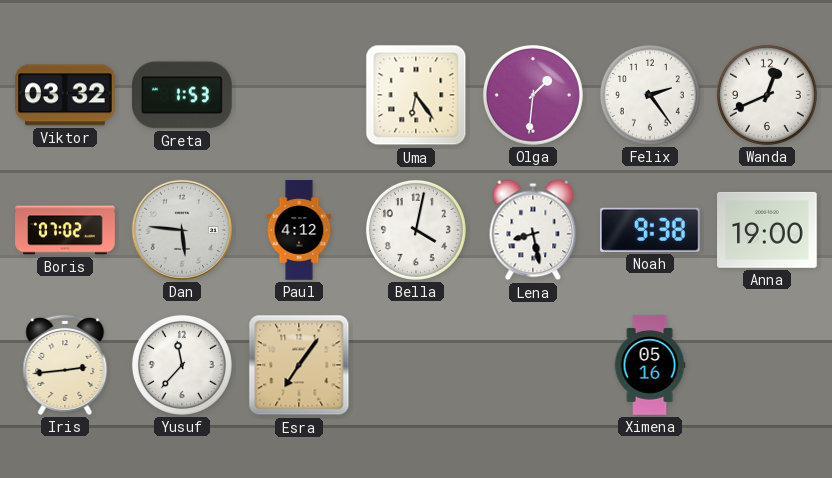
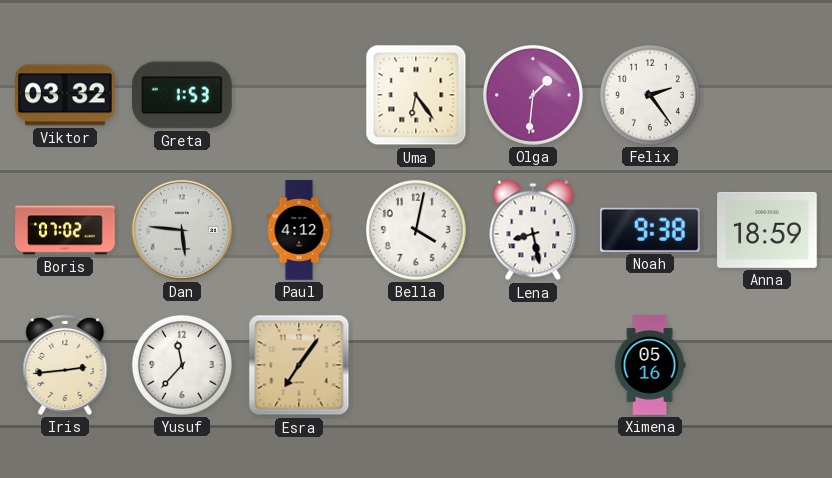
Wanda: 12:41 -> none
Anna: 19:00 -> 18:59
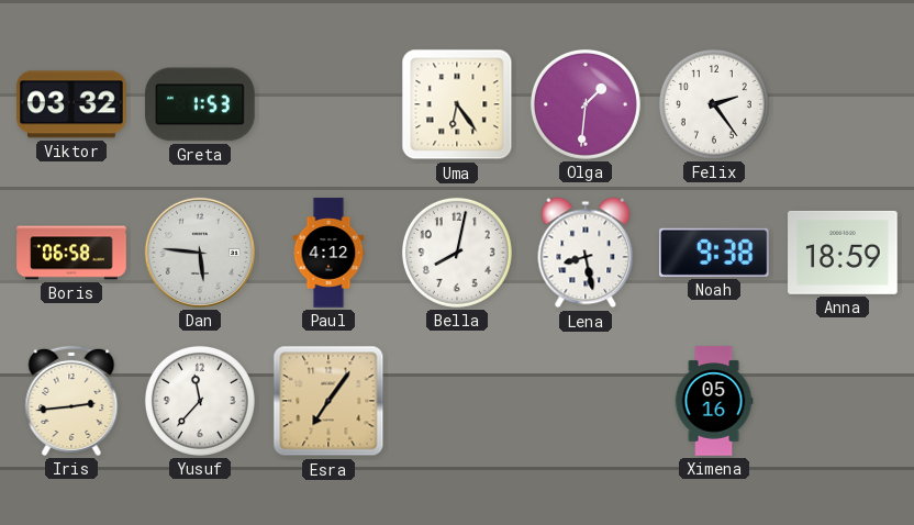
Boris: 07:02 -> 06:58
Bella: 4:02 -> 8:02
